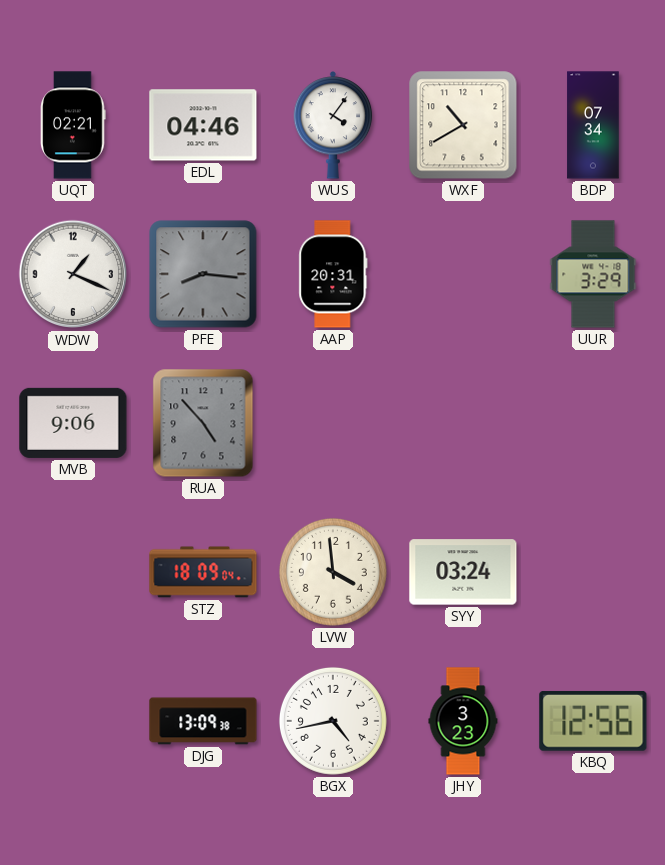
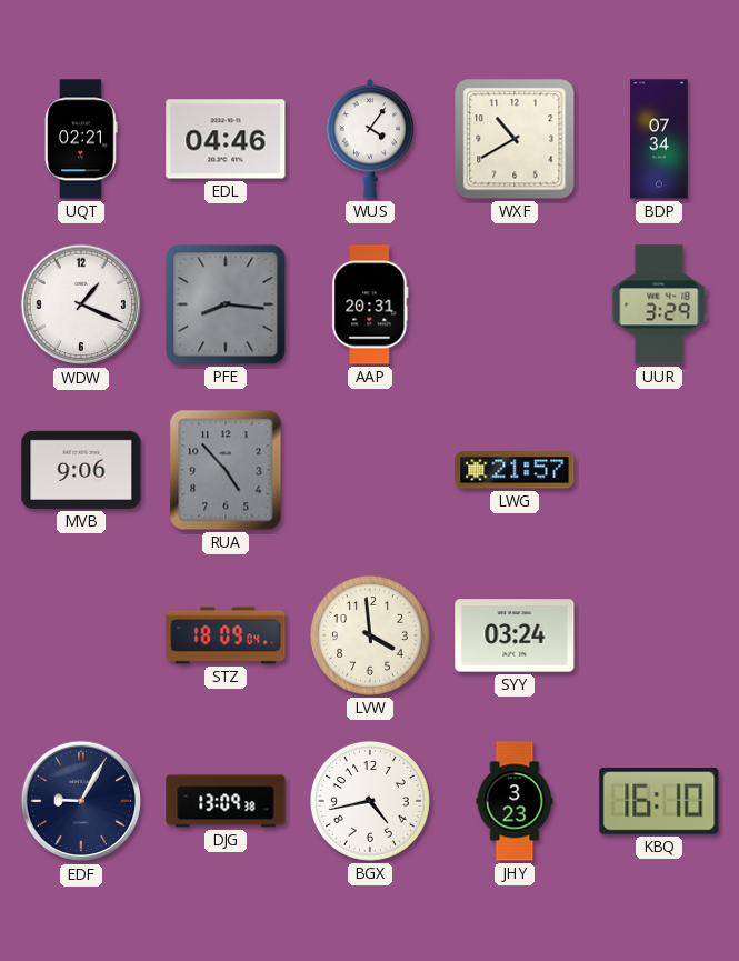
LWG: none -> 21:57
EDF: none -> 9:05
KBQ: 12:56 -> 16:10
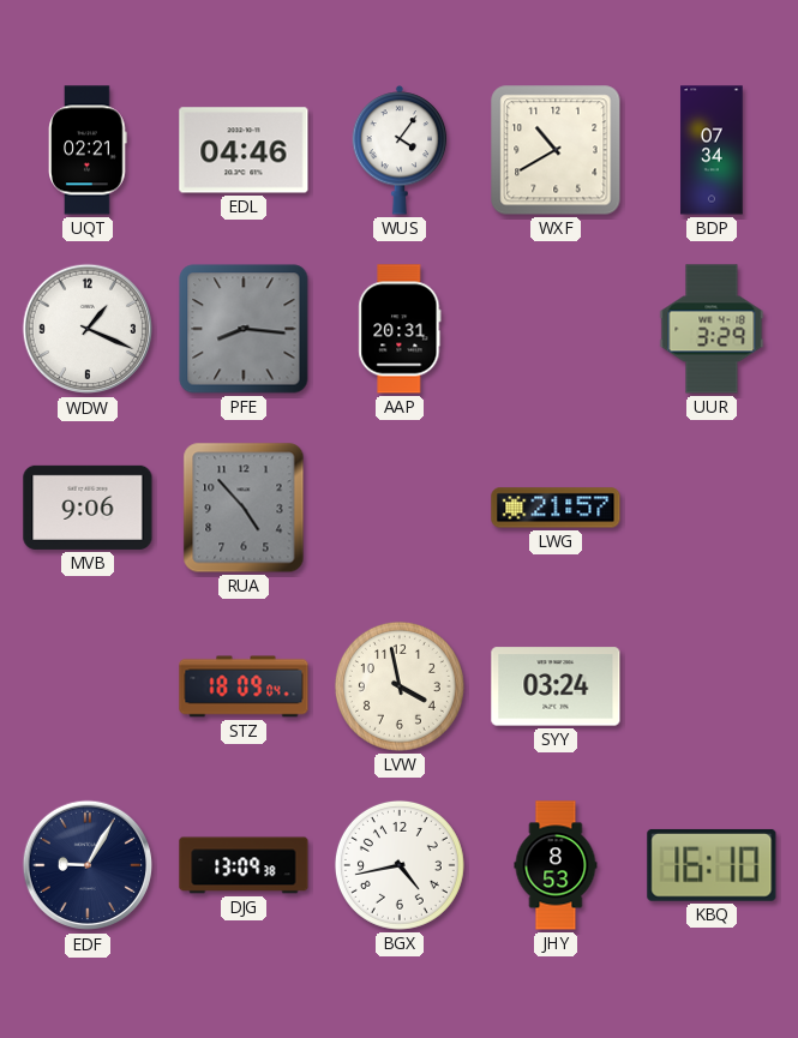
LVW: 3:59 -> 3:58
JHY: 3:23 -> 8:53
